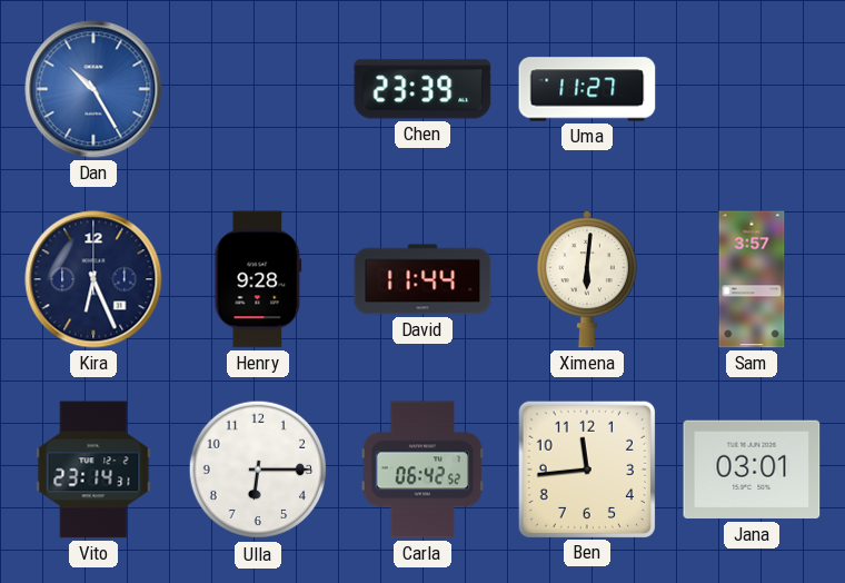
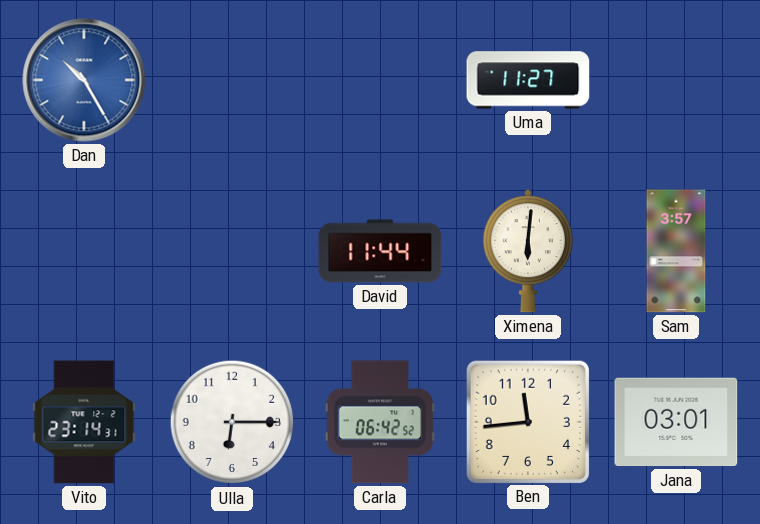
Chen: 23:39 -> none
Kira: 6:26 -> none
Henry: 9:28 -> none
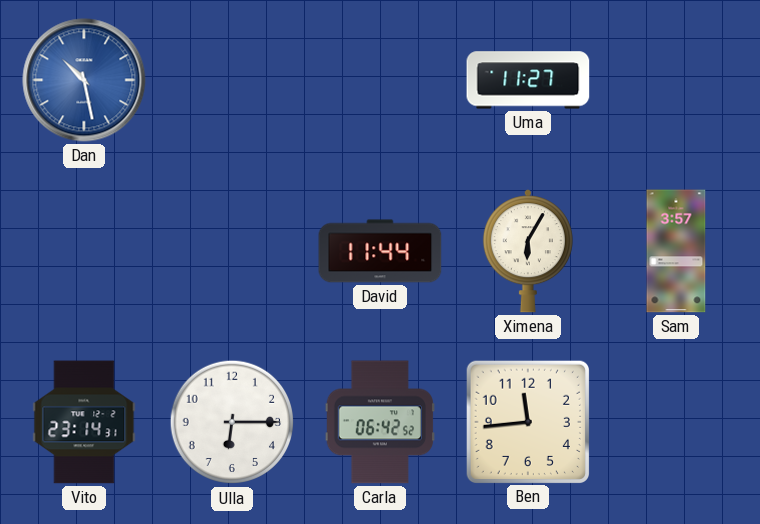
Dan: 10:25 -> 10:28
Ximena: 6:01 -> 6:05
Jana: 03:01 -> none
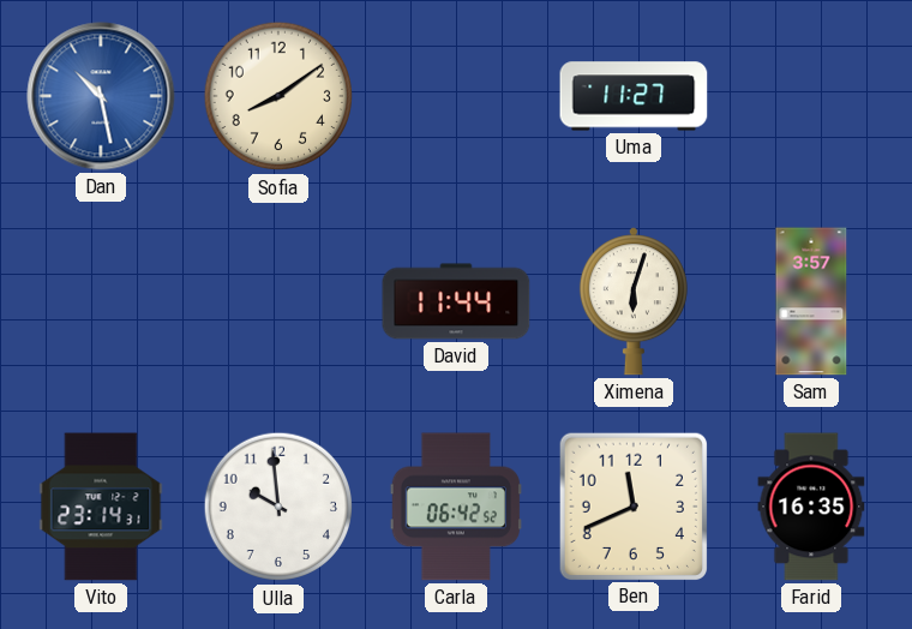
Sofia: none -> 8:09
Ximena: 6:05 -> 6:03
Ulla: 6:15 -> 9:59
Ben: 11:44 -> 11:41
Farid: none -> 16:35
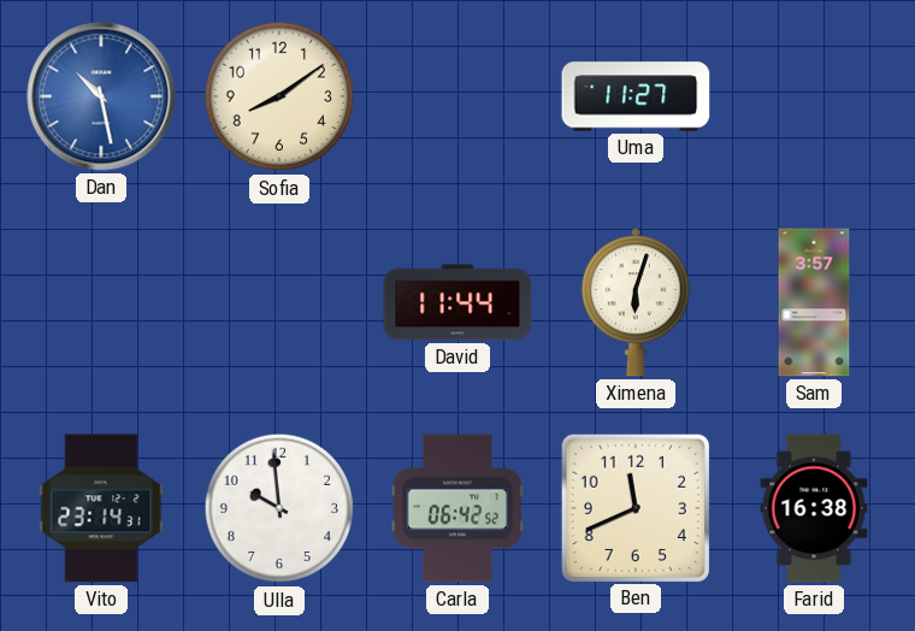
Farid: 16:35 -> 16:38
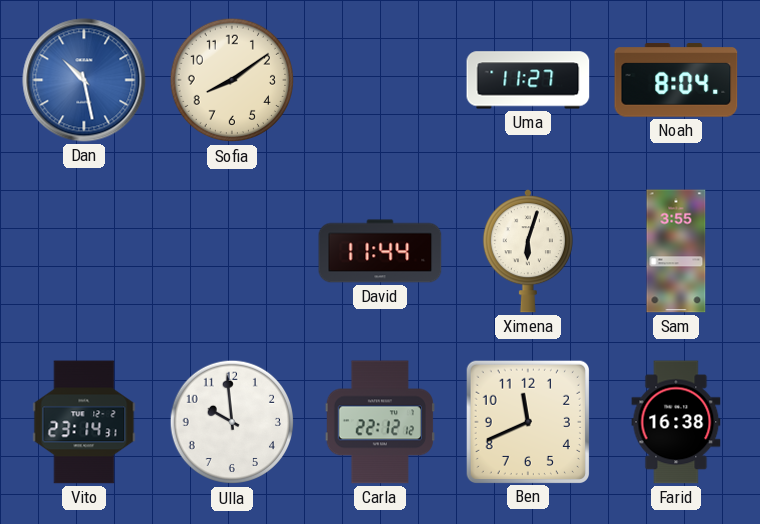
Noah: none -> 8:04
Sam: 3:57 -> 3:55
Carla: 06:42 -> 22:12
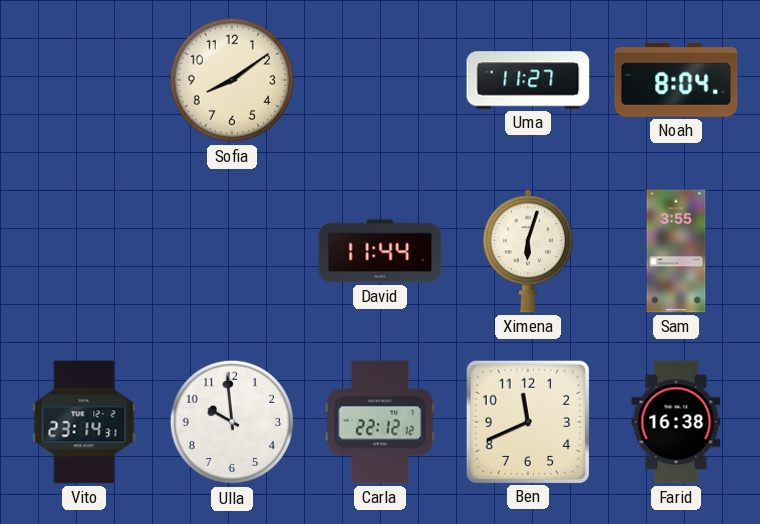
Dan: 10:28 -> none
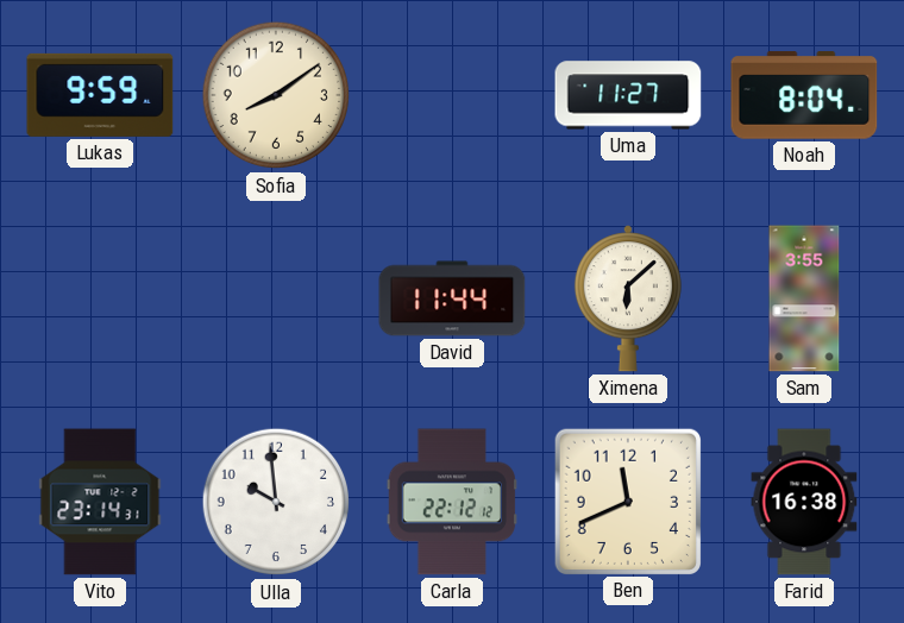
Lukas: none -> 9:59
Ximena: 6:03 -> 6:08
